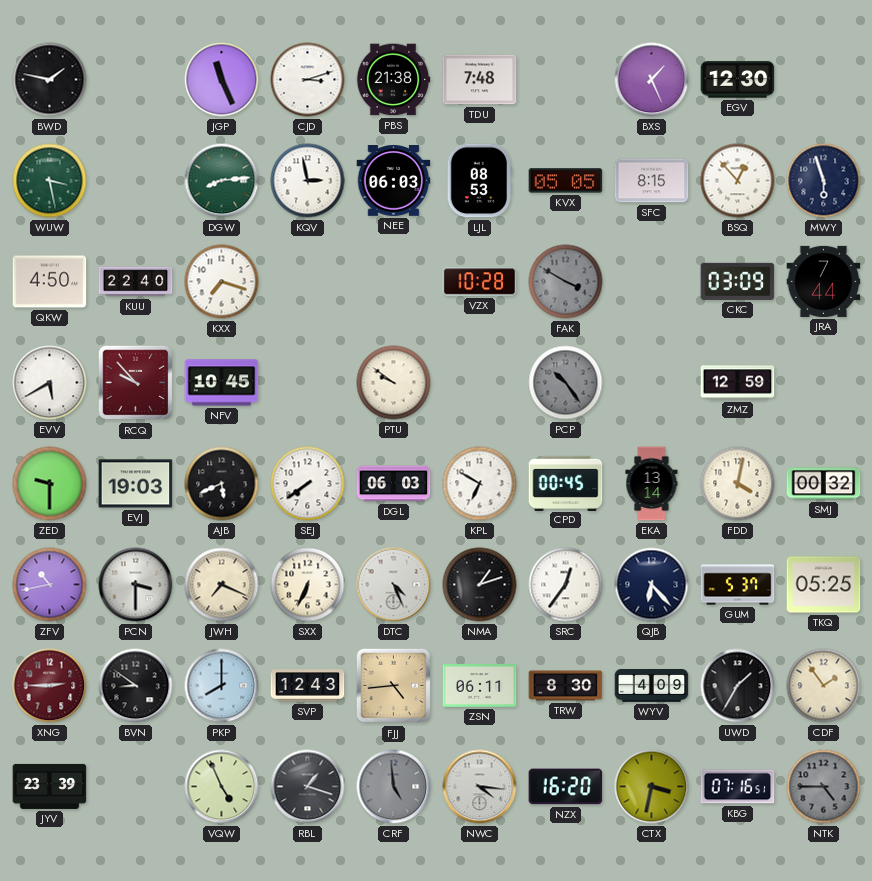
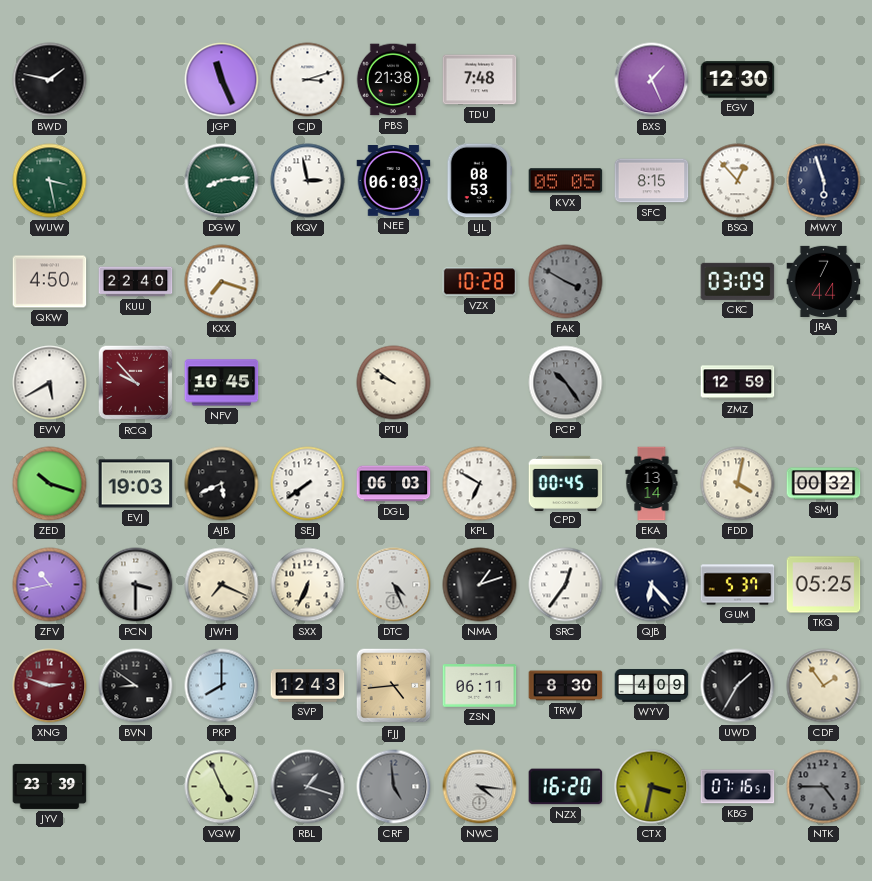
ZED: 9:30 -> 10:18
XNG: 2:45 -> 2:48
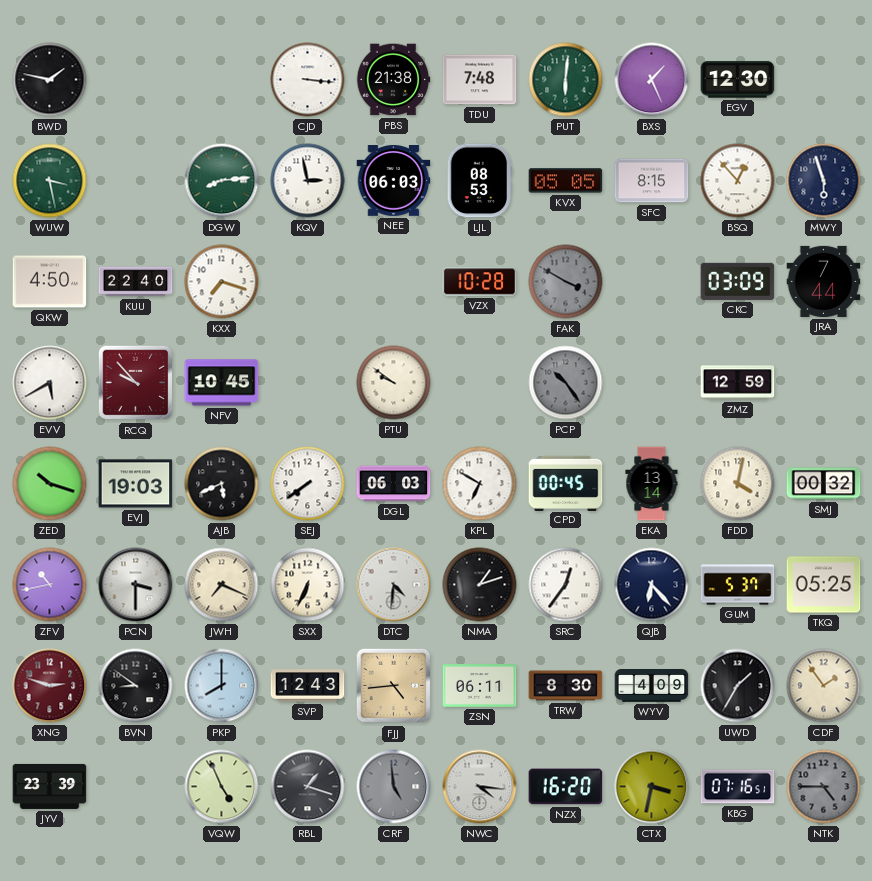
JGP: 11:26 -> none
CJD: 3:12 -> 3:16
PUT: none -> 6:01
DTC: 4:26 -> 4:31
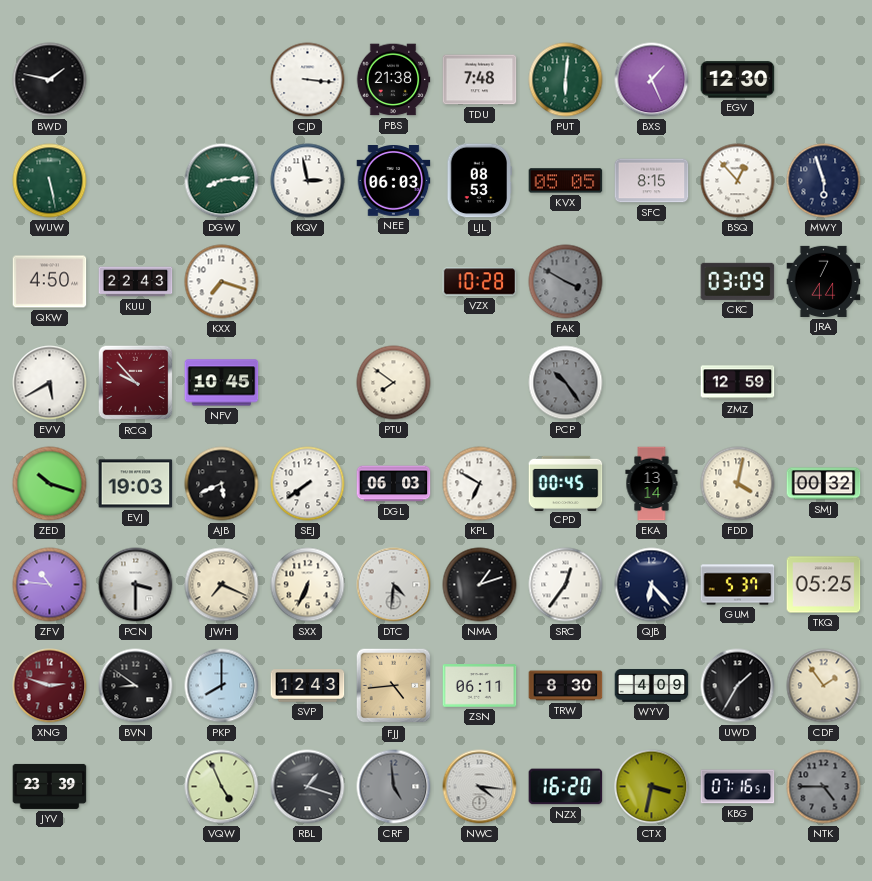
WUW: 3:28 -> 5:28
KUU: 22:40 -> 22:43
PTU: 9:51 -> 7:51
ZFV: 10:43 -> 10:46
